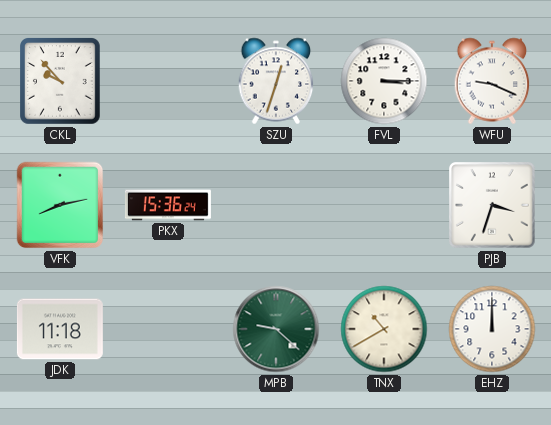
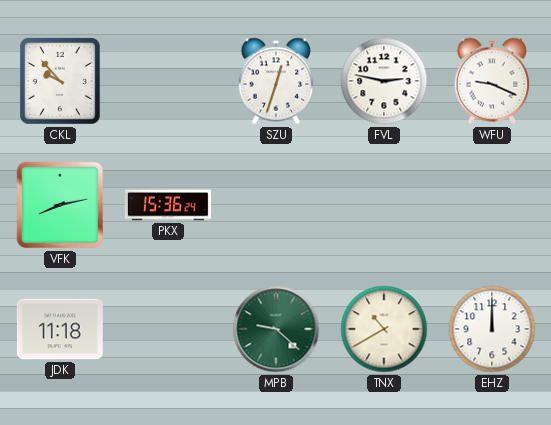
FVL: 3:15 -> 2:47
PJB: 3:33 -> none
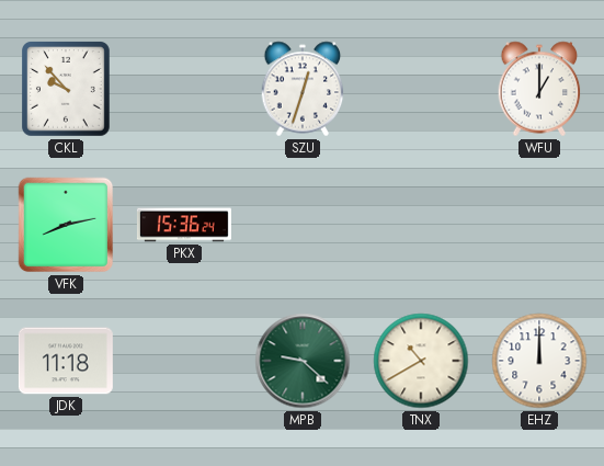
FVL: 2:47 -> none
WFU: 9:19 -> 1:00
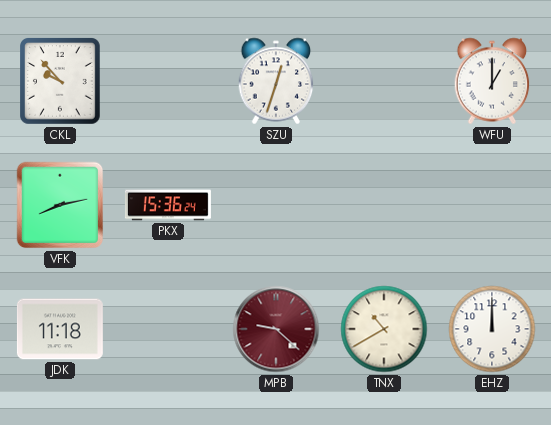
MPB dial: green -> burgundy
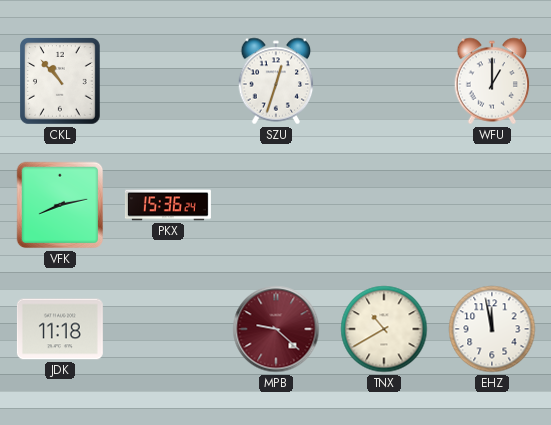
CKL: 9:53 -> 10:53
EHZ: 12:00 -> 11:58
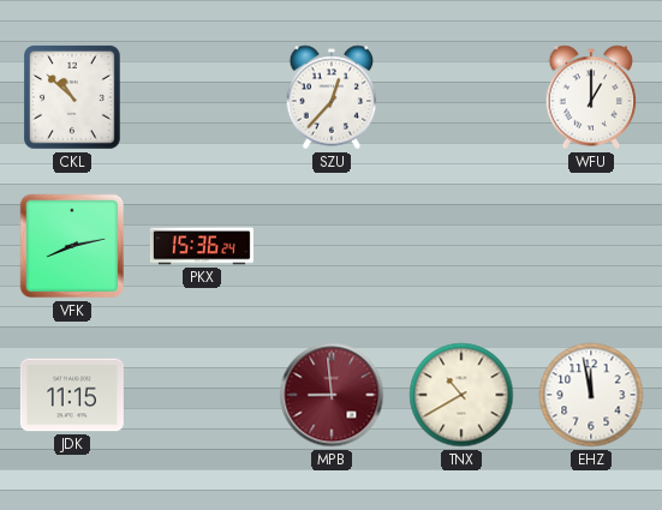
CKL: 10:53 -> 10:52
SZU: 12:33 -> 12:37
JDK: 11:18 -> 11:15
MPB: 9:22 -> 8:59
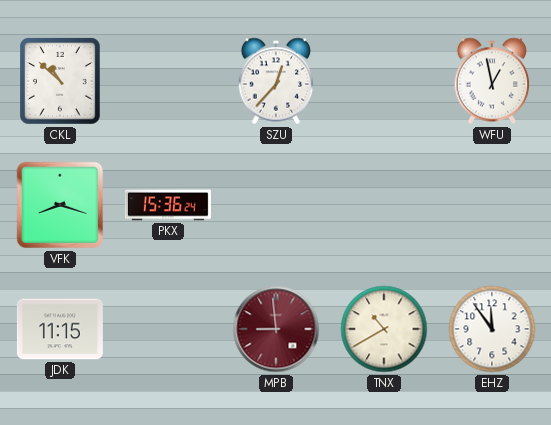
WFU: 1:00 -> 12:58
VFK: 8:13 -> 8:18
EHZ: 11:58 -> 11:54
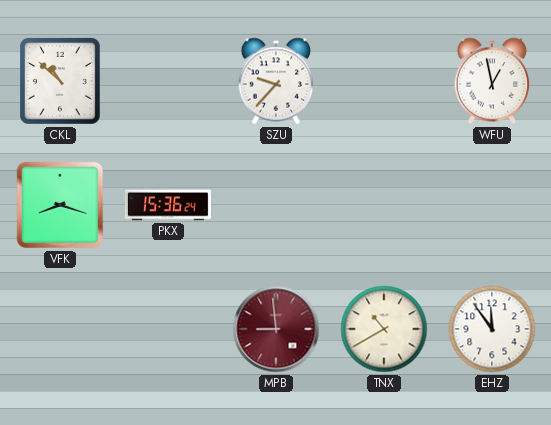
SZU: 12:37 -> 9:37
JDK: 11:15 -> none
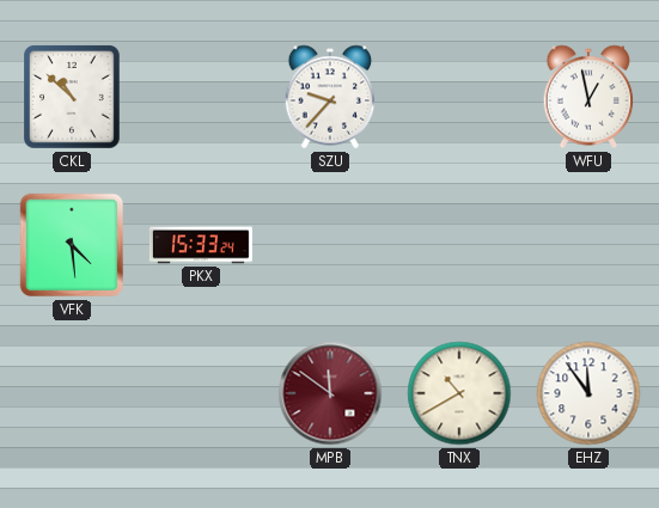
VFK: 8:18 -> 4:29
PKX: 15:36 -> 15:33
MPB: 8:59 -> 11:51
